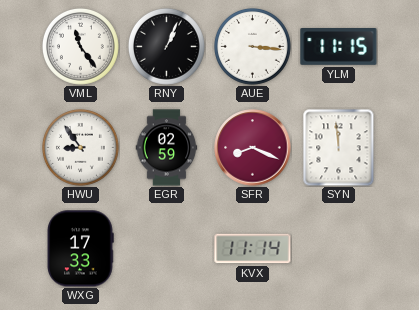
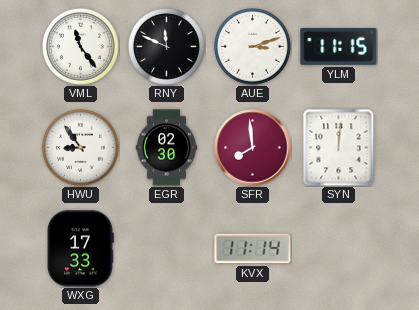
RNY: 1:04 -> 11:49
AUE: 3:16 -> 3:12
EGR: 02:59 -> 02:30
SFR: 8:19 -> 7:59
SYN: 11:59 -> 12:01
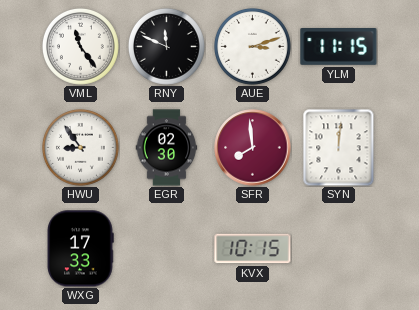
KVX: 11:14 -> 10:15
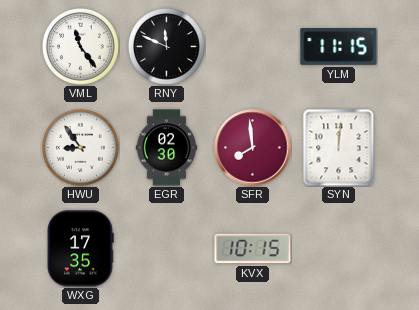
AUE: 3:12 -> none
WXG: 17:33 -> 17:35
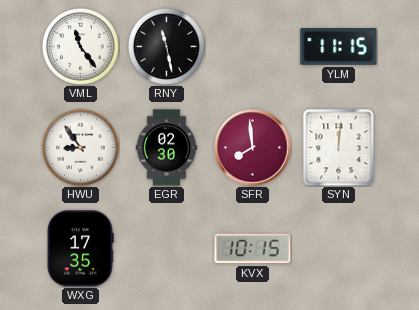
RNY: 11:49 -> 11:28
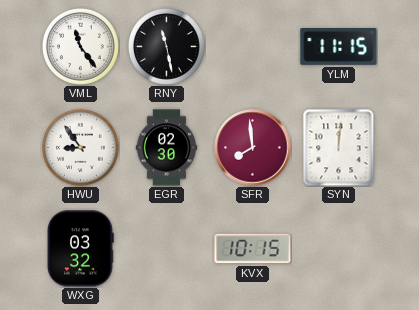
WXG: 17:35 -> 03:32
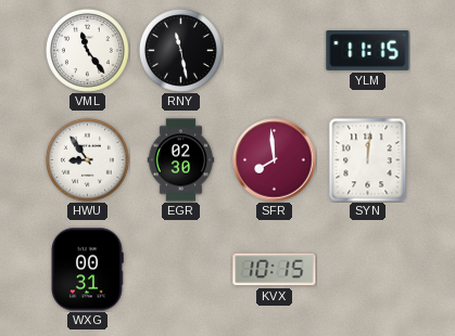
WXG: 03:32 -> 00:31
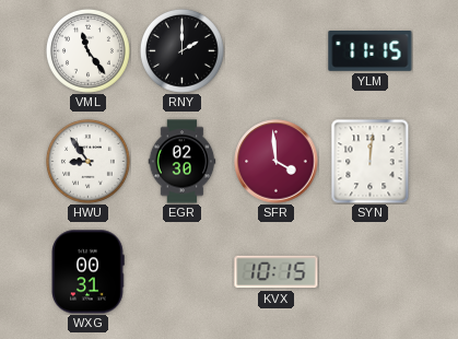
RNY: 11:28 -> 2:00
SFR: 7:59 -> 3:59
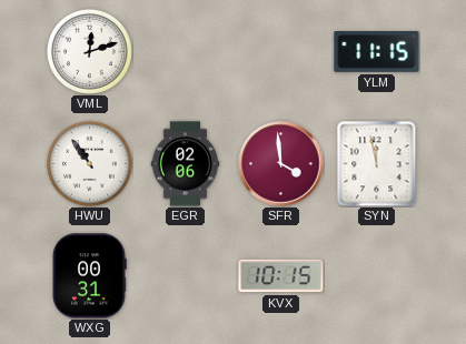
VML: 11:24 -> 12:12
RNY: 2:00 -> none
HWU: 8:54 -> 10:54
EGR: 02:30 -> 02:06
SYN: 12:01 -> 11:58
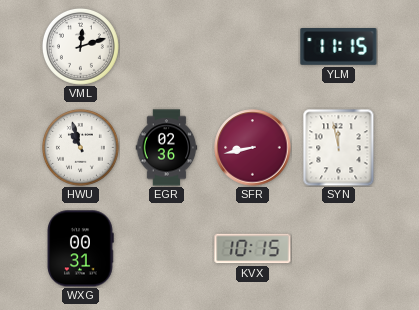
HWU: 10:54 -> 10:57
EGR: 02:06 -> 02:36
SFR: 3:59 -> 8:43
